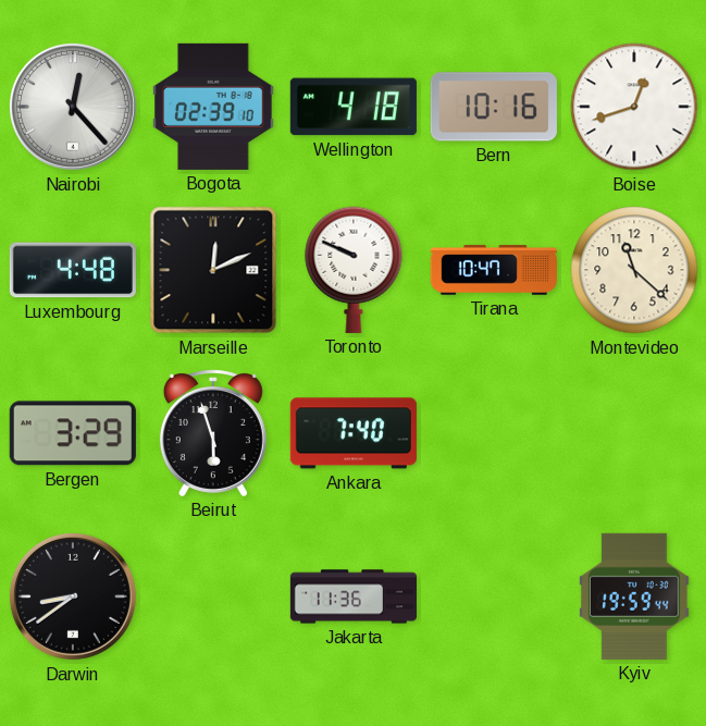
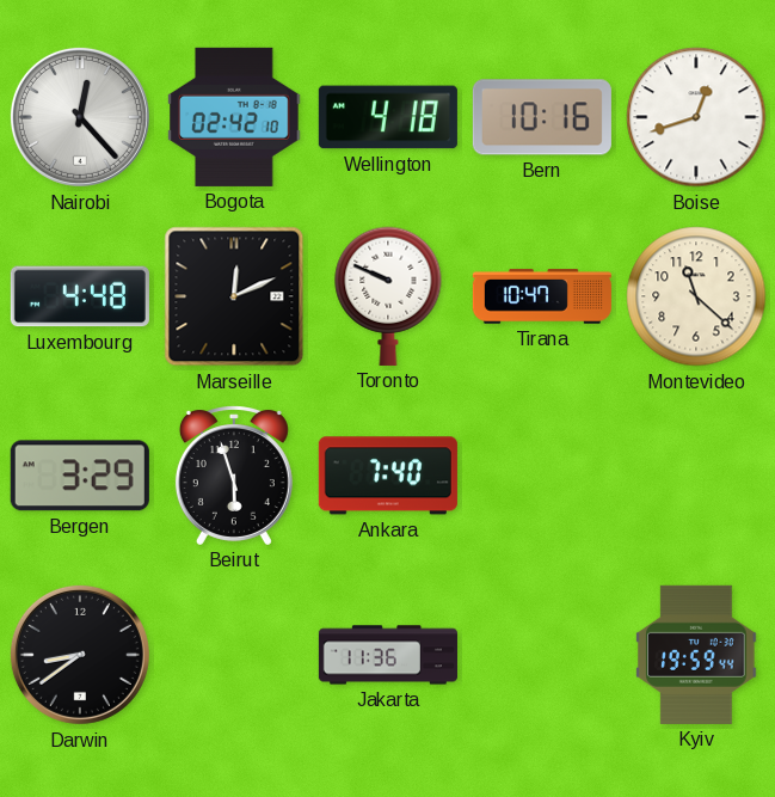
Bogota: 02:39 -> 02:42
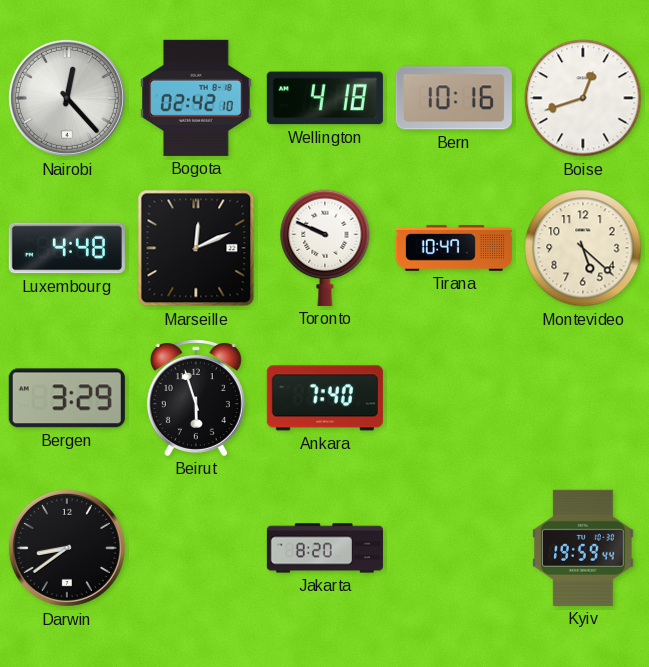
Montevideo: 11:22 -> 5:22
Jakarta: 11:36 -> 8:20
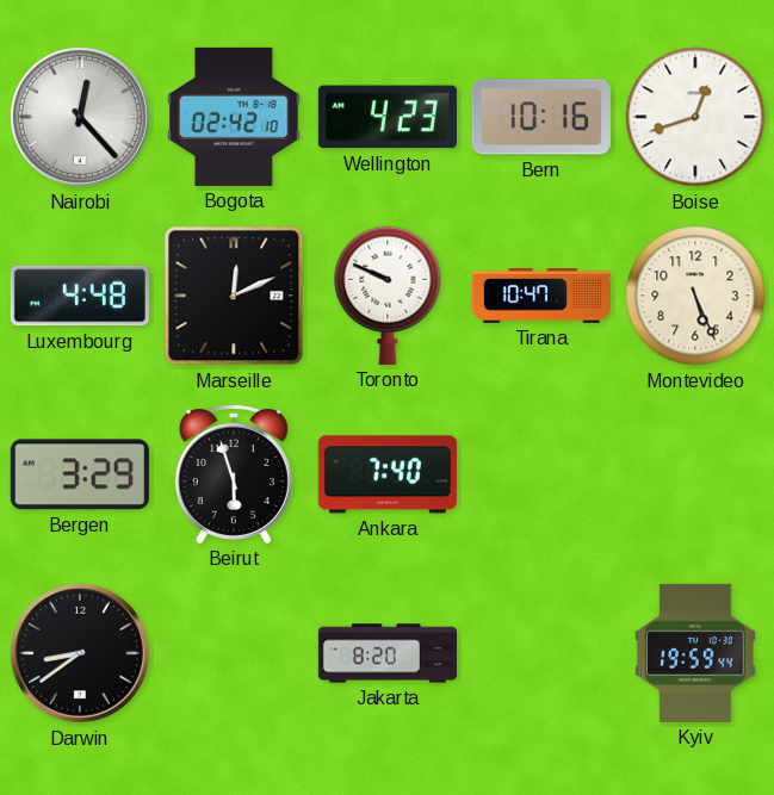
Wellington: 4:18 -> 4:23
Montevideo: 5:22 -> 5:26
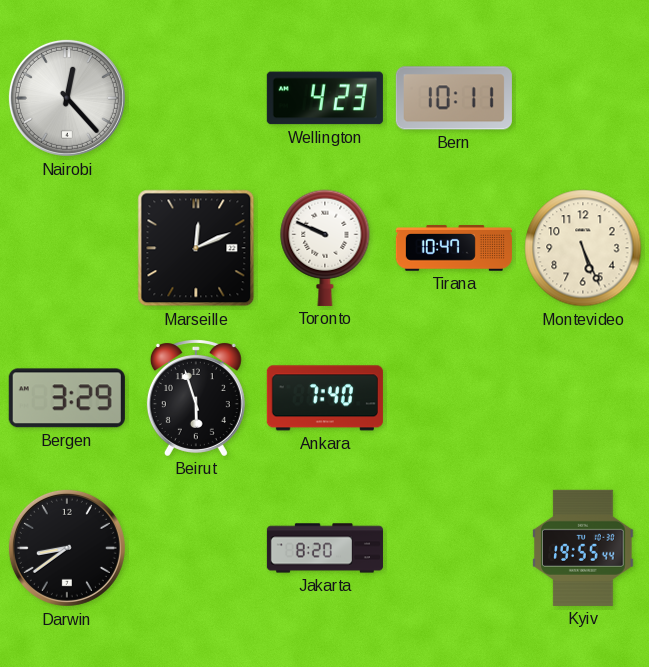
Bogota: 02:42 -> none
Bern: 10:16 -> 10:11
Boise: 12:42 -> none
Luxembourg: 4:48 -> none
Kyiv: 19:59 -> 19:55
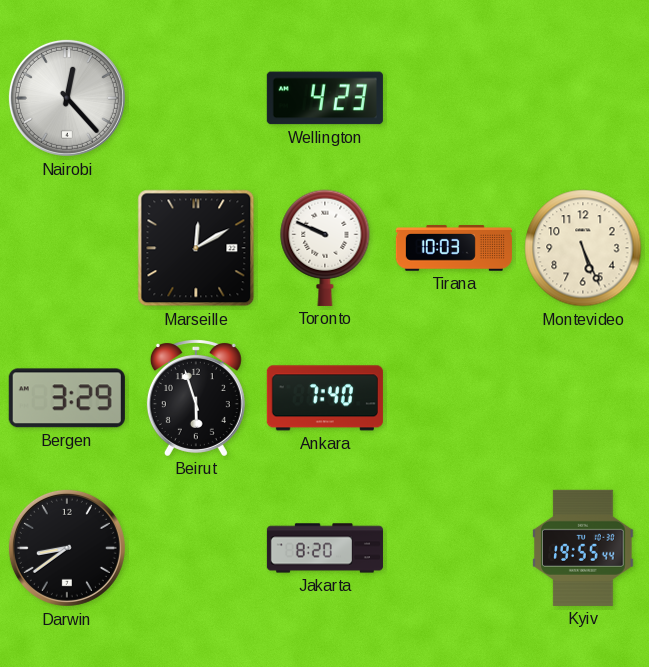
Bern: 10:11 -> none
Marseille: 12:11 -> 12:10
Tirana: 10:47 -> 10:03
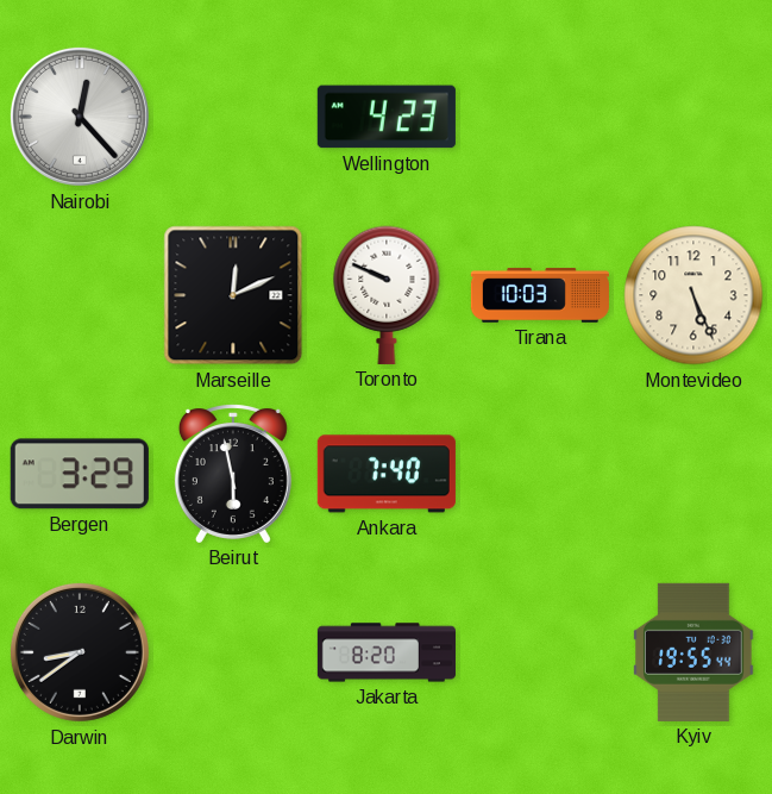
Marseille: 12:10 -> 12:11
Beirut: 5:57 -> 5:58
